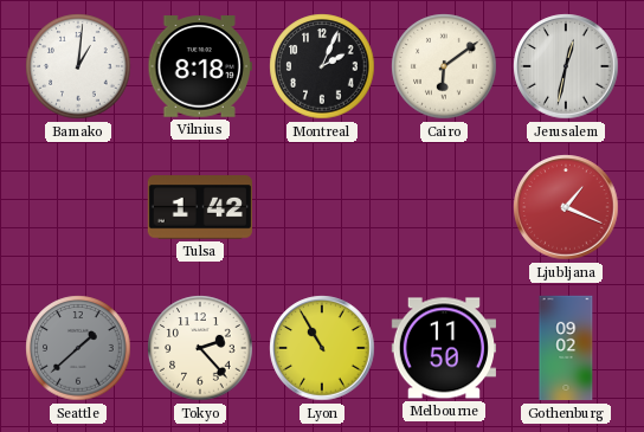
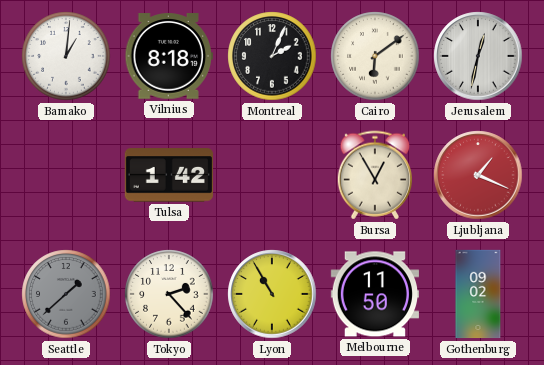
Bursa: none -> 12:55
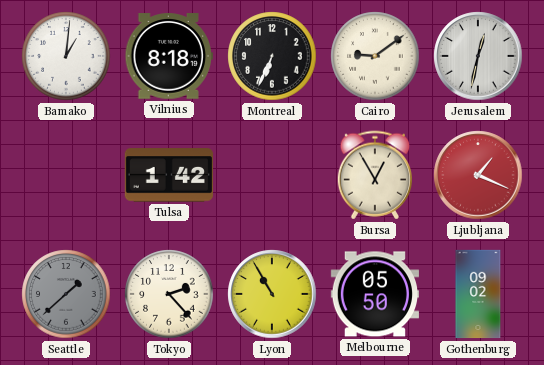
Montreal: 2:04 -> 6:34
Cairo: 6:09 -> 9:09
Melbourne: 11:50 -> 05:50
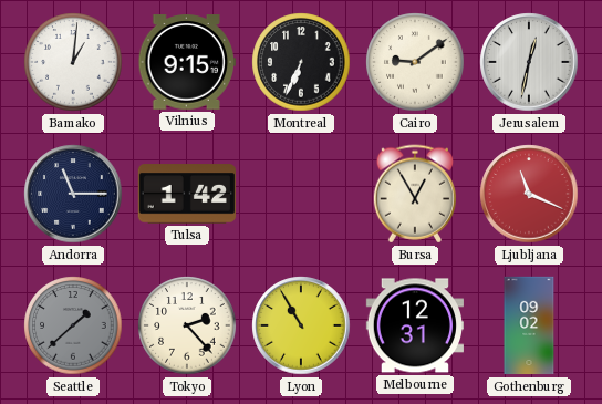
Vilnius: 8:18 -> 9:15
Andorra: none -> 11:15
Ljubljana: 1:19 -> 11:19
Melbourne: 05:50 -> 12:31
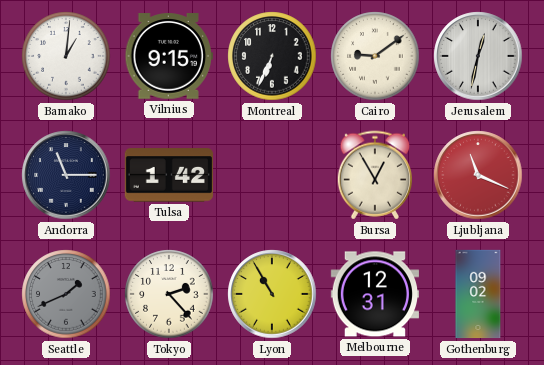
Seattle: 1:38 -> 1:41
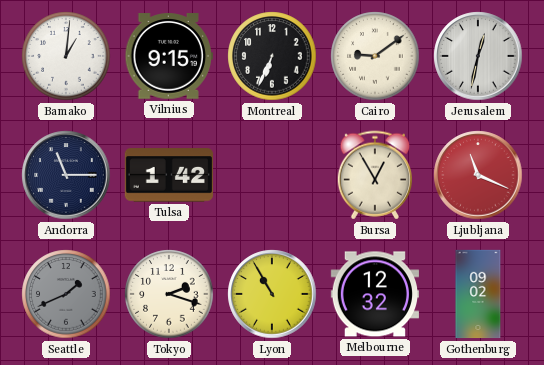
Tokyo: 2:23 -> 2:18
Melbourne: 12:31 -> 12:32
